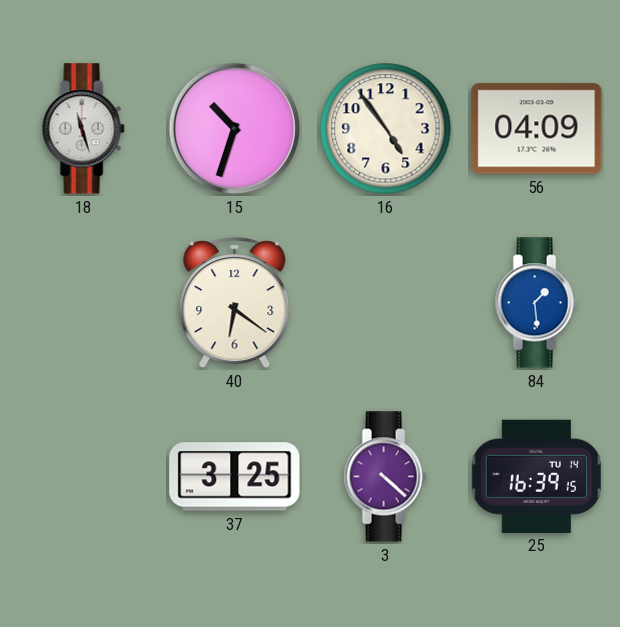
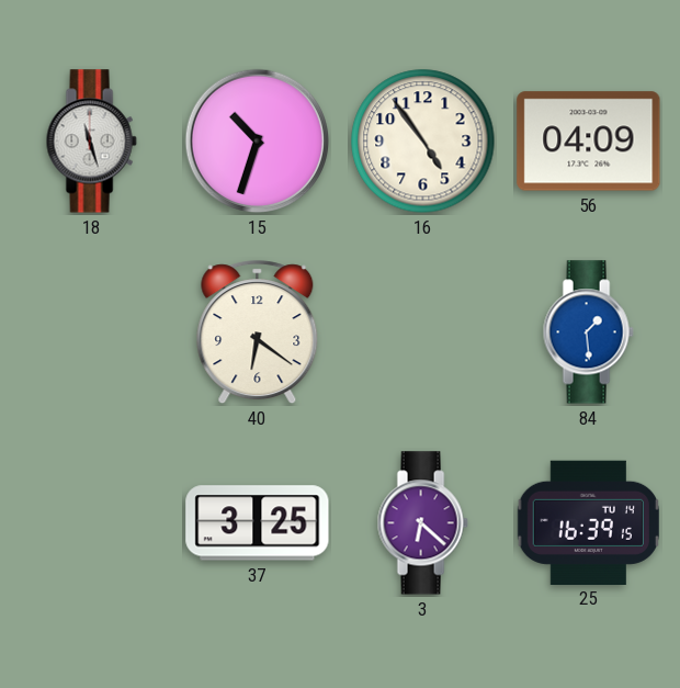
3: 4:22 -> 6:22
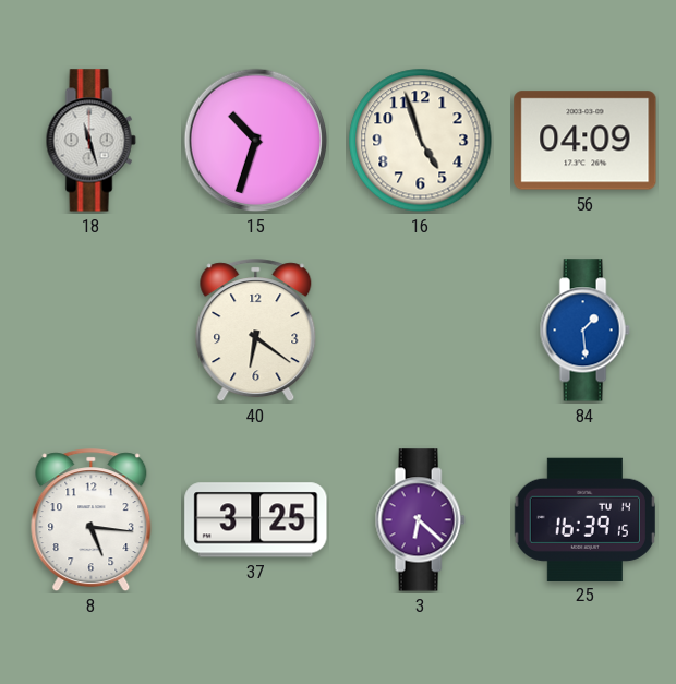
16: 4:54 -> 4:57
8: none -> 5:16
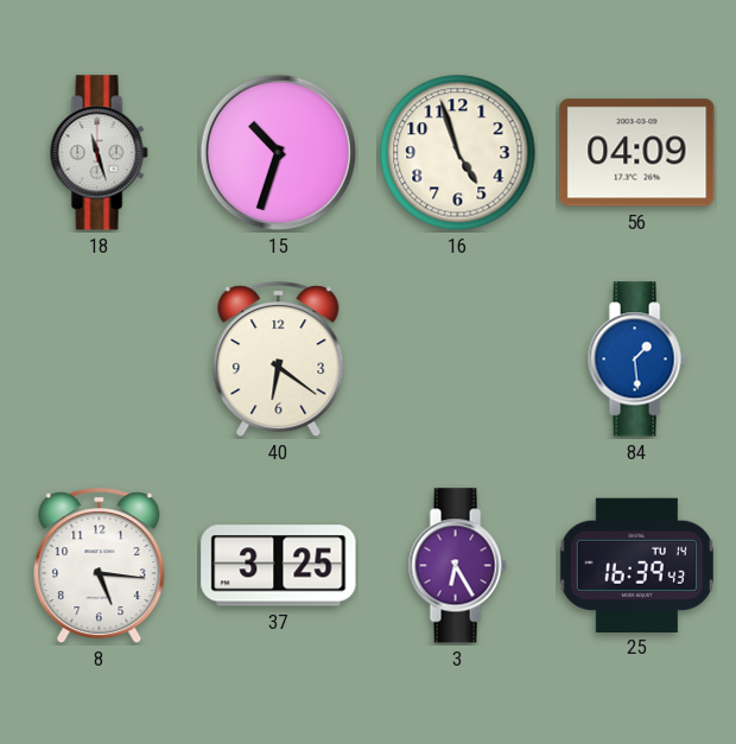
3: 6:22 -> 6:25
25: 16:39:15 -> 16:39:43
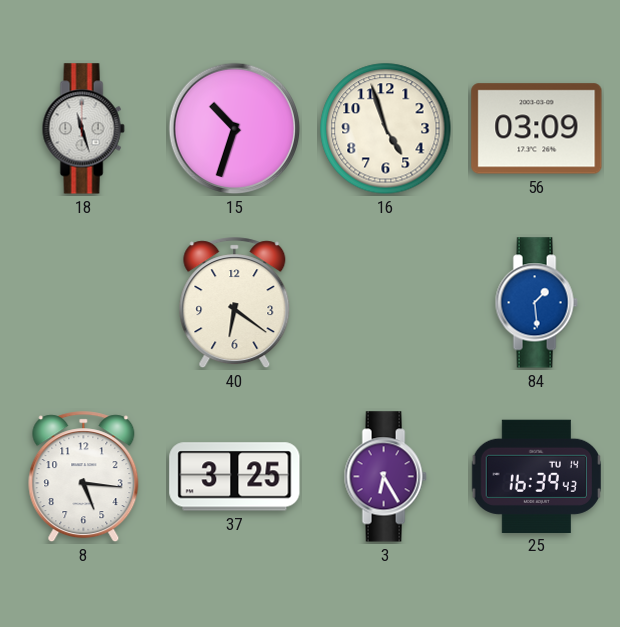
56: 04:09 -> 03:09
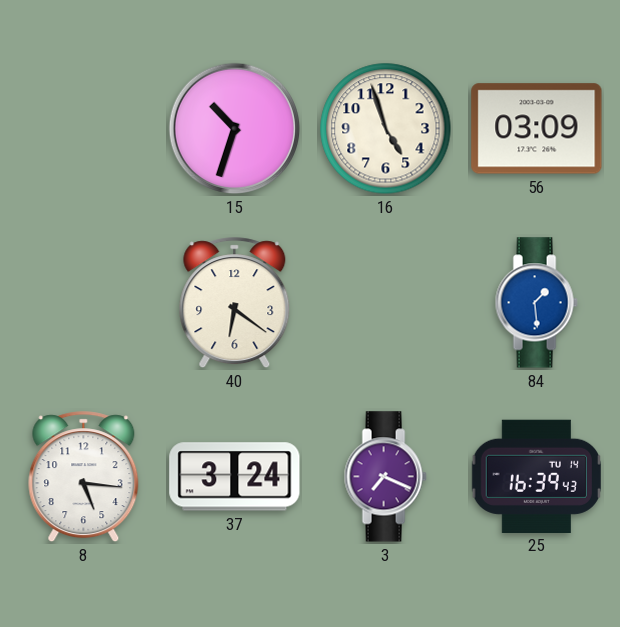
18: 11:27 -> none
37: 3:25 -> 3:24
3: 6:25 -> 7:19
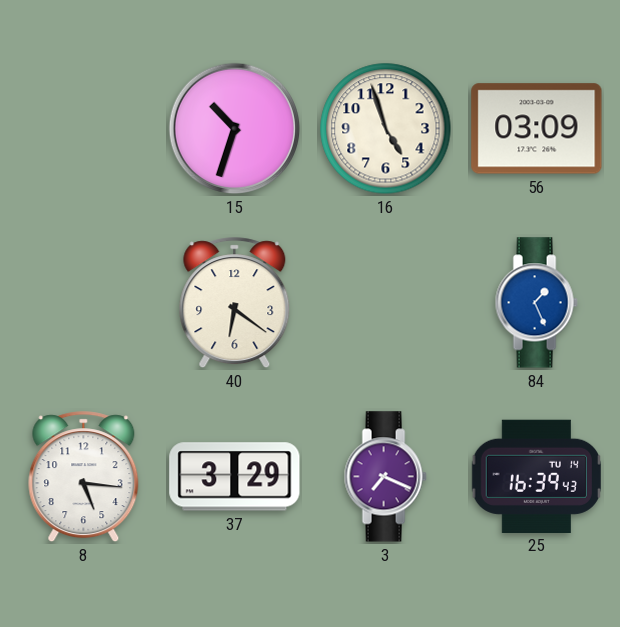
84: 1:29 -> 1:26
37: 3:24 -> 3:29
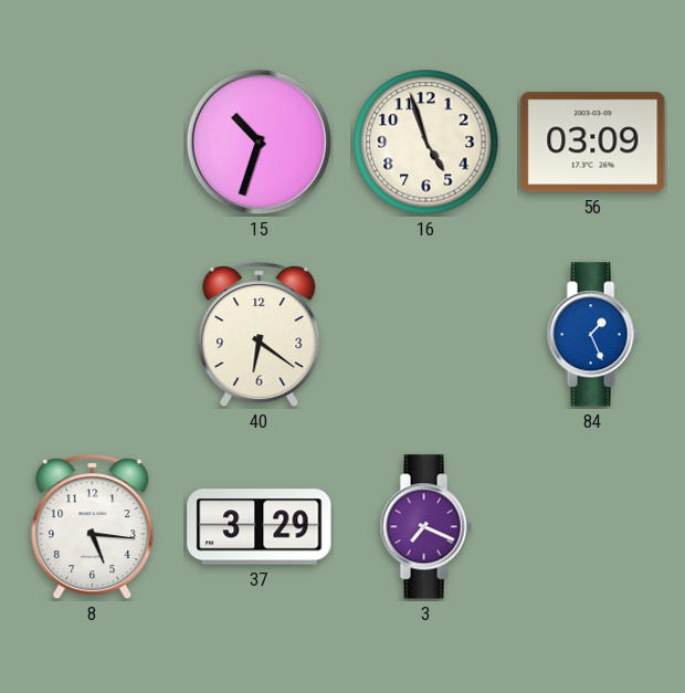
25: 16:39 -> none
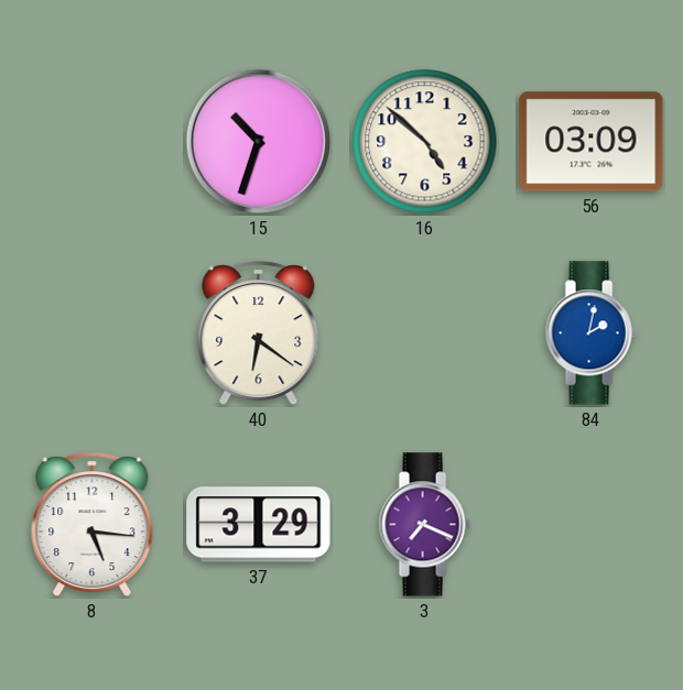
16: 4:57 -> 4:52
84: 1:26 -> 2:02
